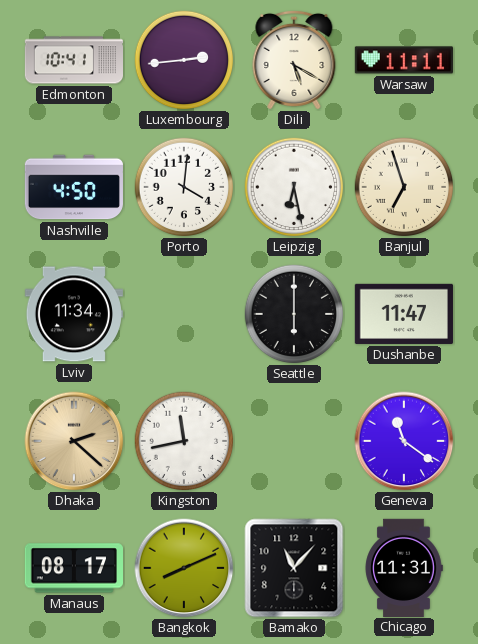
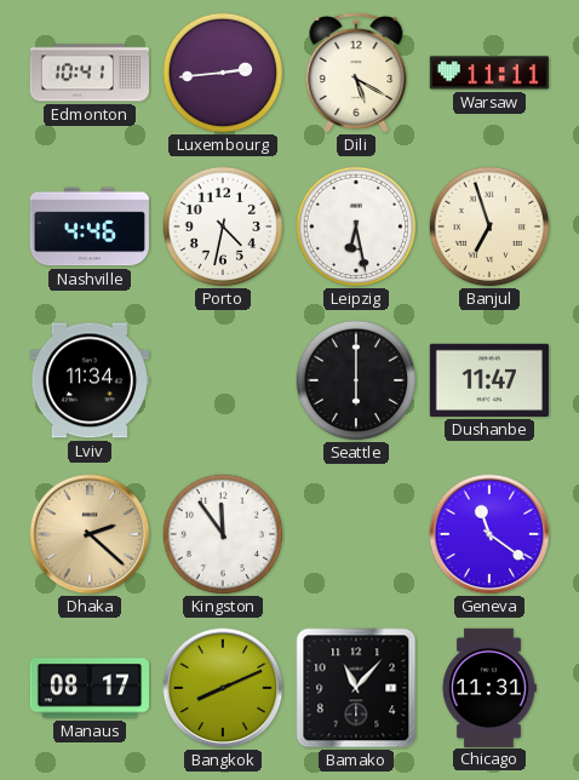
Nashville: 4:50 -> 4:46
Porto: 4:01 -> 4:32
Kingston: 11:43 -> 11:54
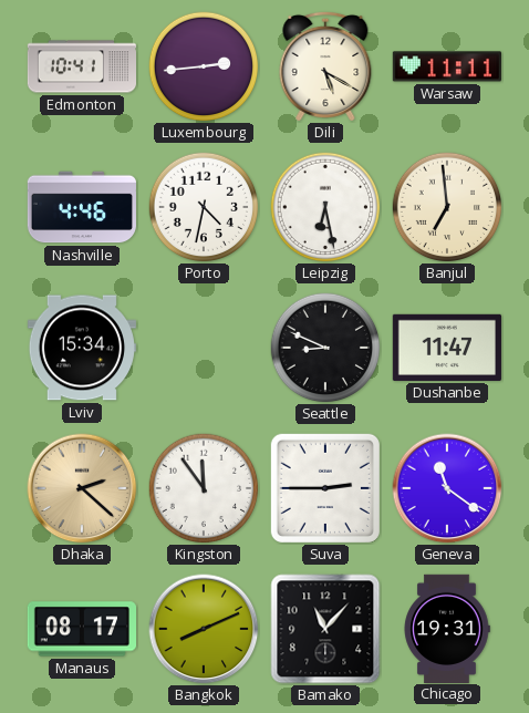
Banjul: 6:57 -> 6:59
Lviv: 11:34 -> 15:34
Seattle: 6:00 -> 8:49
Suva: none -> 2:45
Chicago: 11:31 -> 19:31
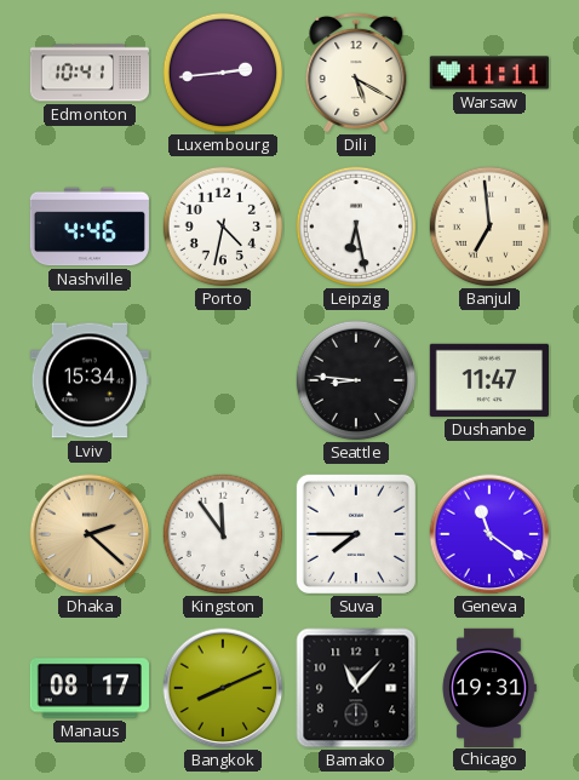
Seattle: 8:49 -> 8:46
Suva: 2:45 -> 7:45
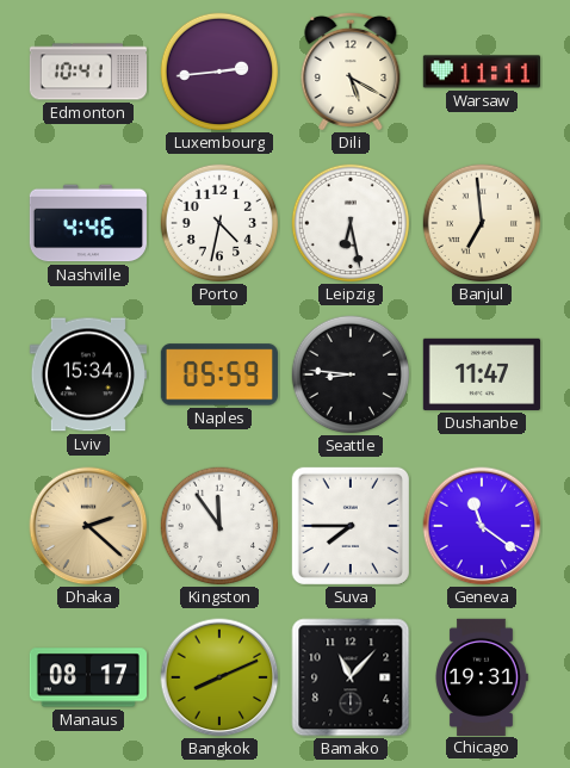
Naples: none -> 05:59
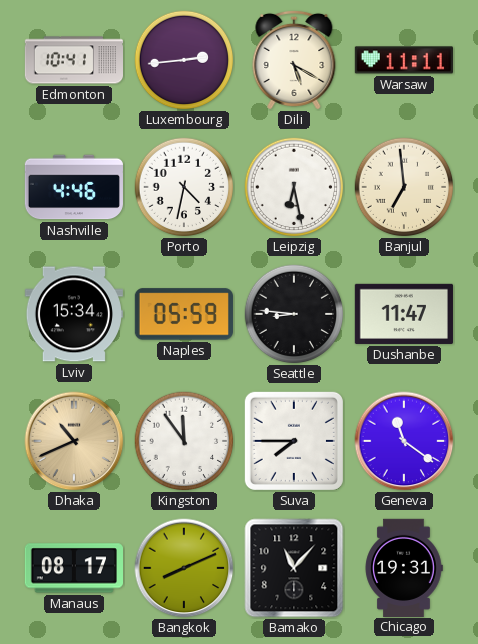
Dhaka: 2:22 -> 10:41
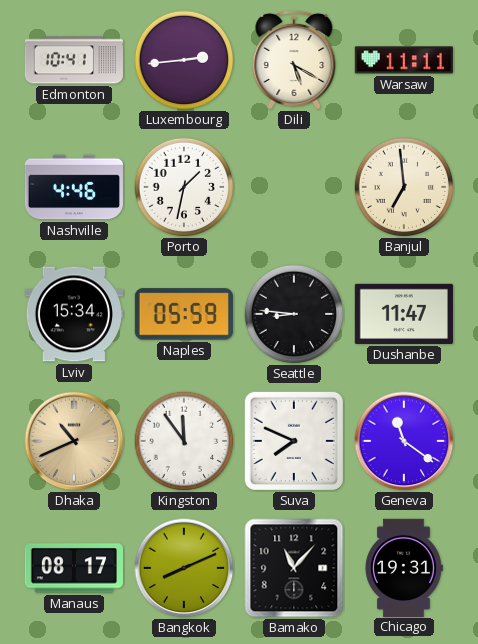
Porto: 4:32 -> 1:32
Leipzig: 6:28 -> none
Suva: 7:45 -> 7:49
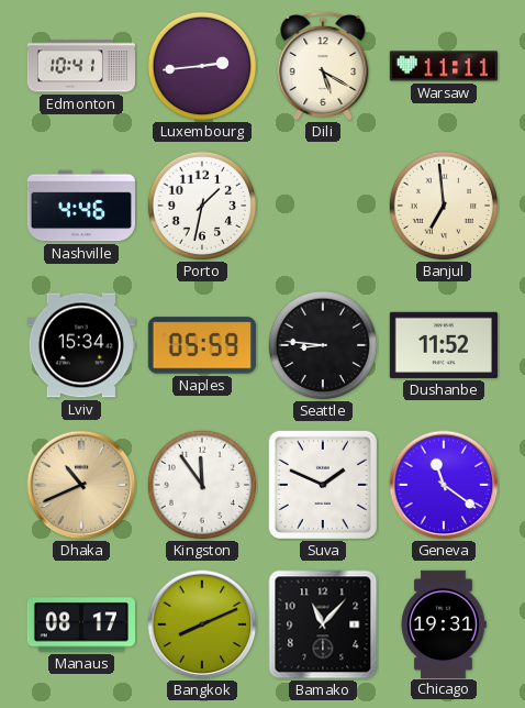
Dushanbe: 11:47 -> 11:52
Suva: 7:49 -> 1:49
